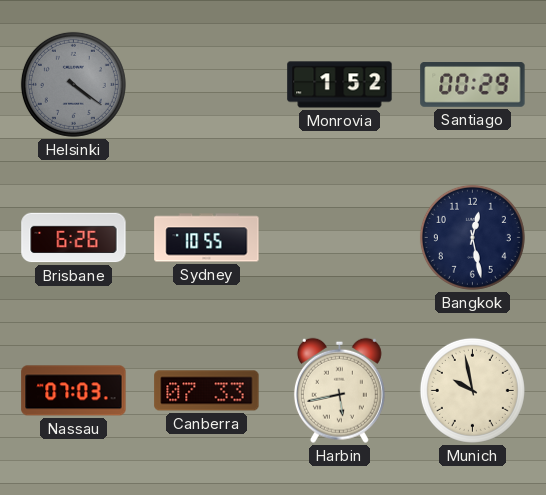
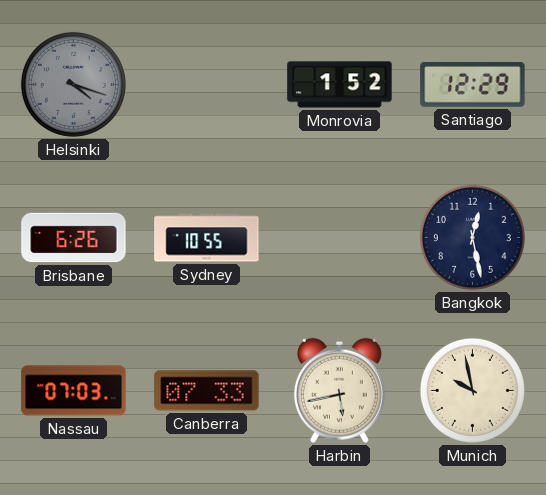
Helsinki: 4:21 -> 4:18
Santiago: 00:29 -> 12:29
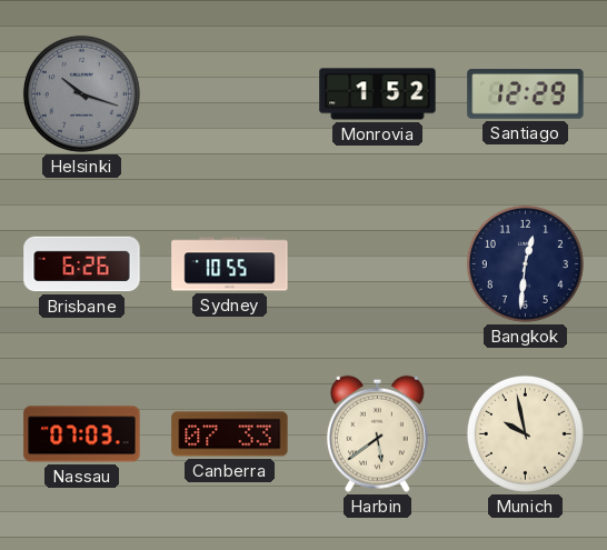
Helsinki: 4:18 -> 10:18
Bangkok: 12:28 -> 12:31
Harbin: 5:43 -> 5:39
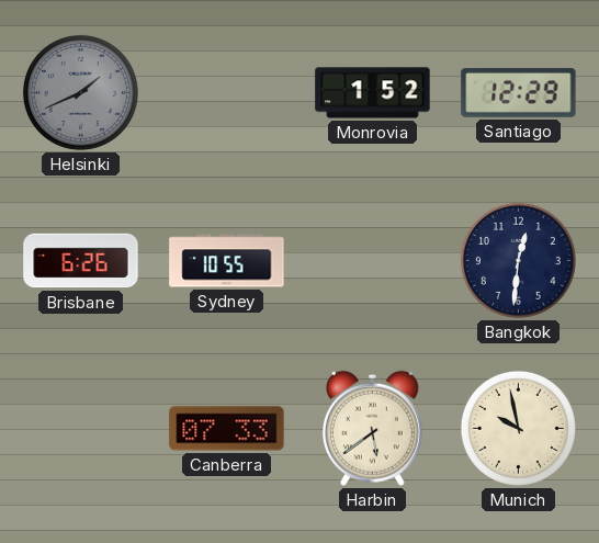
Helsinki: 10:18 -> 1:41
Nassau: 07:03 -> none
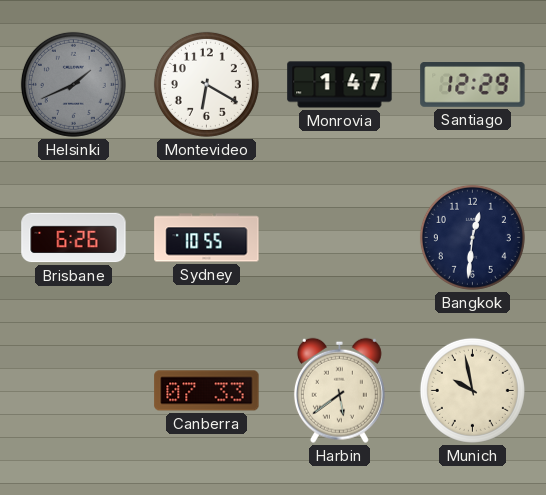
Montevideo: none -> 6:20
Monrovia: 1:52 -> 1:47
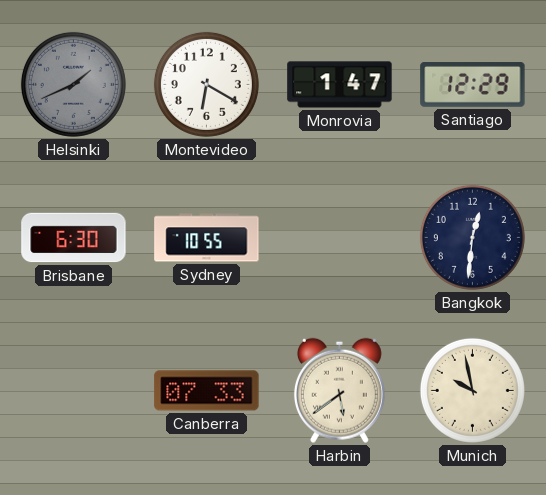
Brisbane: 6:26 -> 6:30
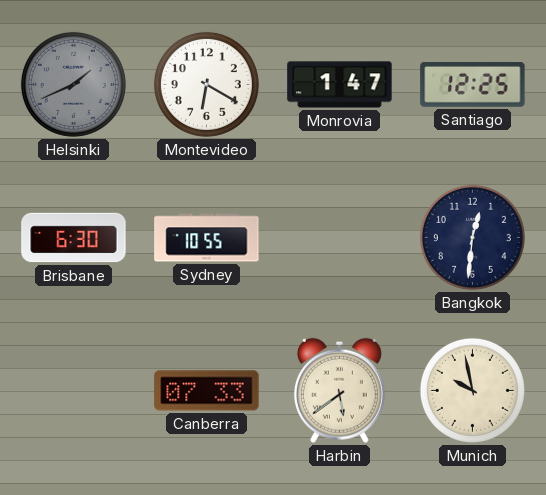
Santiago: 12:29 -> 12:25
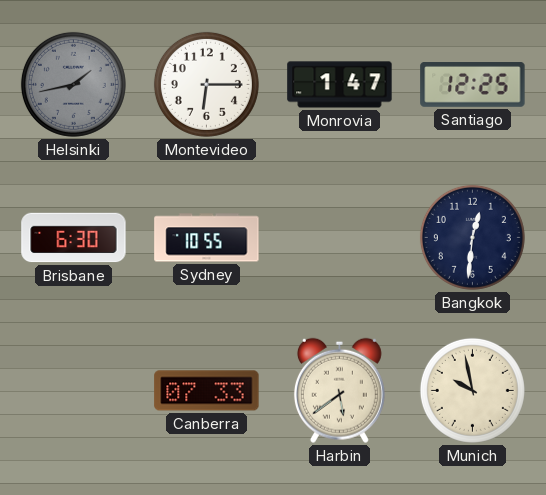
Helsinki: 1:41 -> 1:43
Montevideo: 6:20 -> 6:15
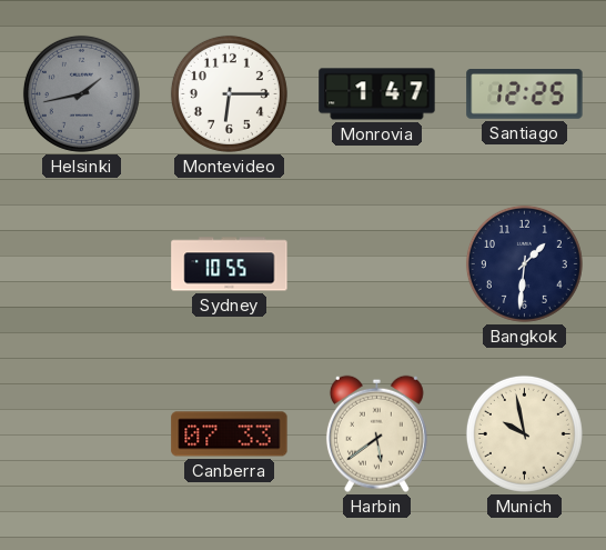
Brisbane: 6:30 -> none
Bangkok: 12:31 -> 1:31
